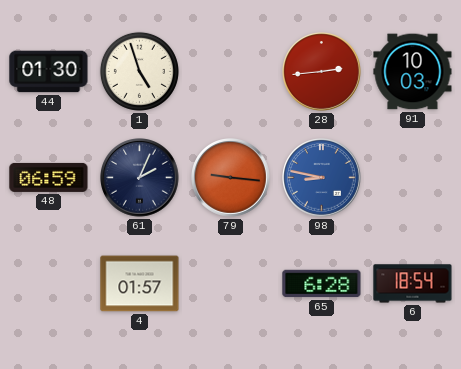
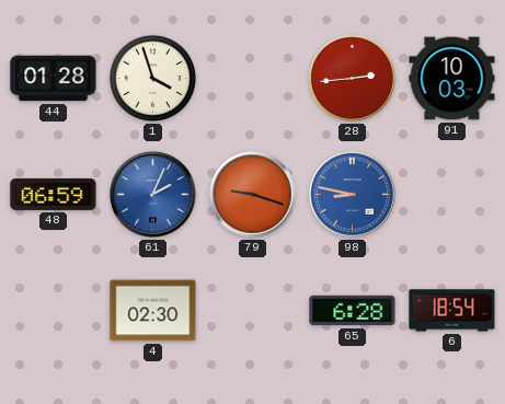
44: 01:30 -> 01:28
1: 4:57 -> 3:57
61 dial: navy -> blue
79: 9:16 -> 9:18
4: 01:57 -> 02:30
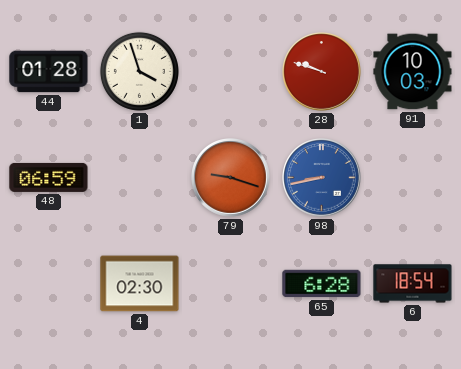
28: 2:44 -> 9:48
61: 2:04 -> none
98: 8:47 -> 8:43
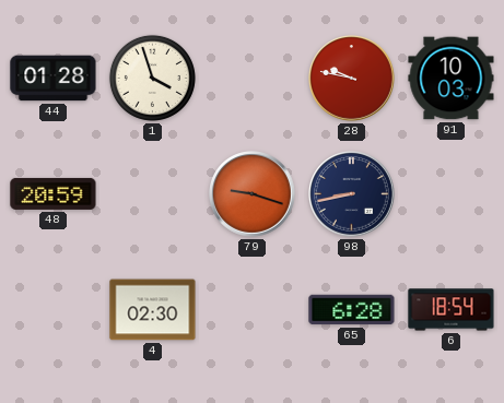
28: 9:48 -> 9:47
48: 06:59 -> 20:59
98 dial: blue -> navy
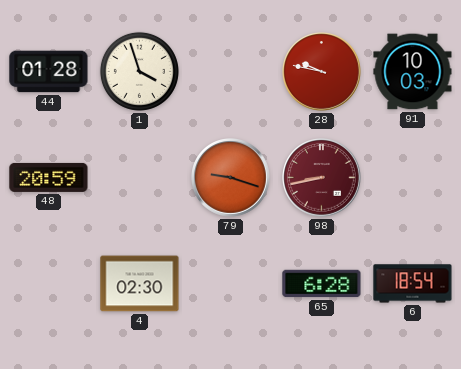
98 dial: navy -> burgundy
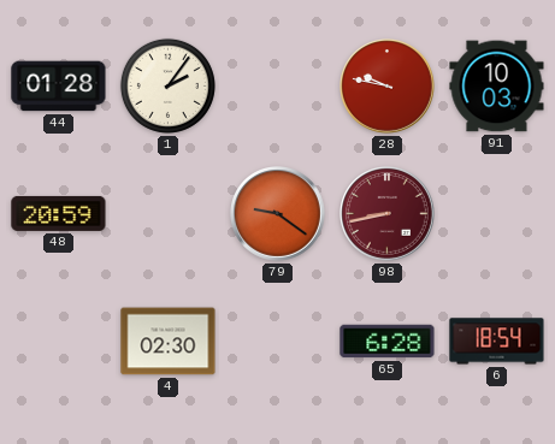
1: 3:57 -> 2:06
79: 9:18 -> 9:21
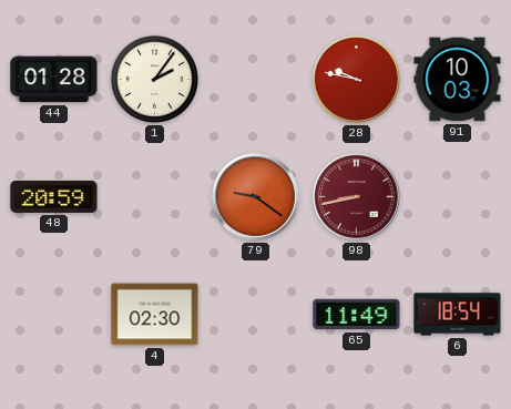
65: 6:28 -> 11:49
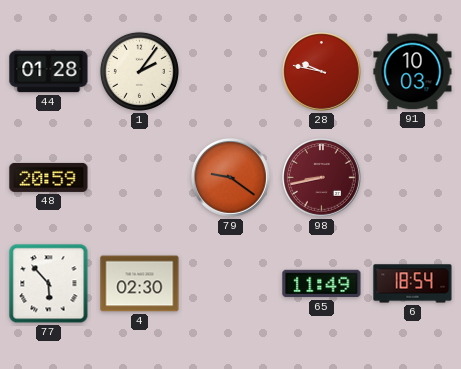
77: none -> 5:53
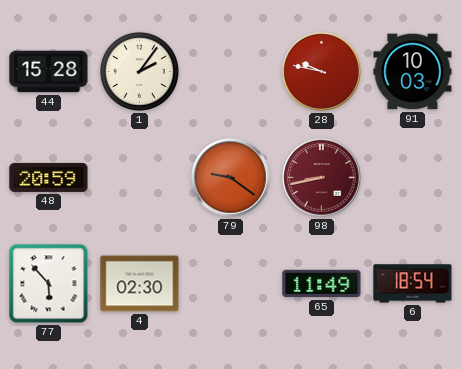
44: 01:28 -> 15:28
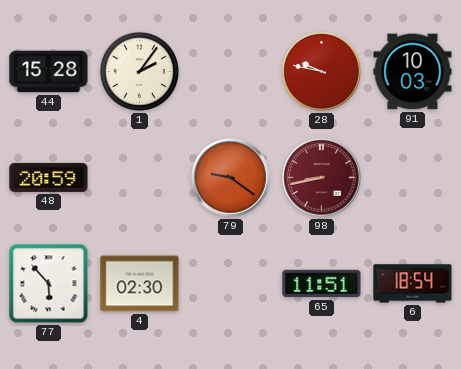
65: 11:49 -> 11:51
